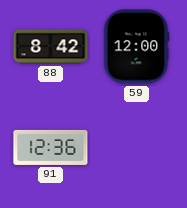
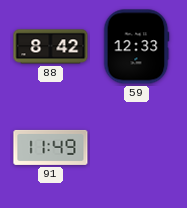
59: 12:00 -> 12:33
91: 12:36 -> 11:49
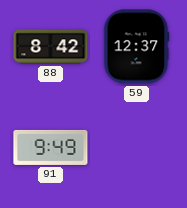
59: 12:33 -> 12:37
91: 11:49 -> 9:49
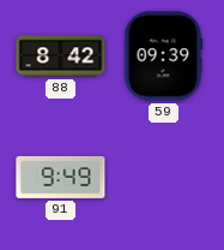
59: 12:37 -> 09:39
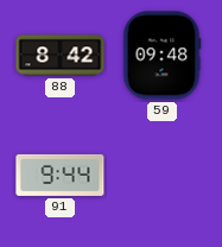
59: 09:39 -> 09:48
91: 9:49 -> 9:44
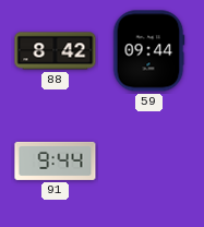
59: 09:48 -> 09:44
